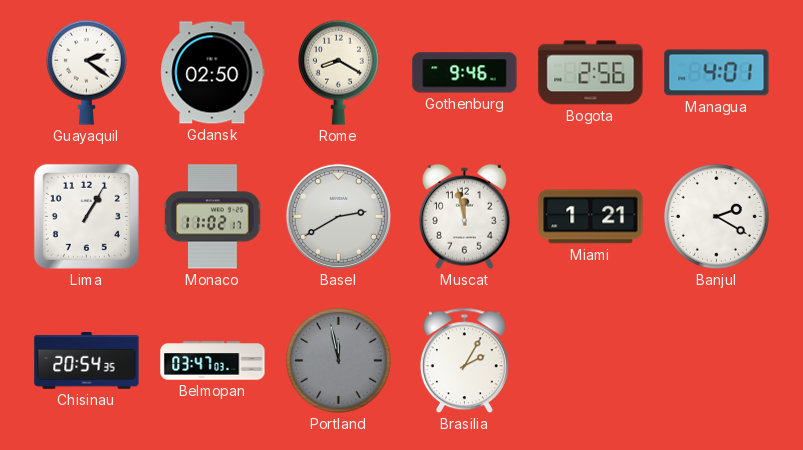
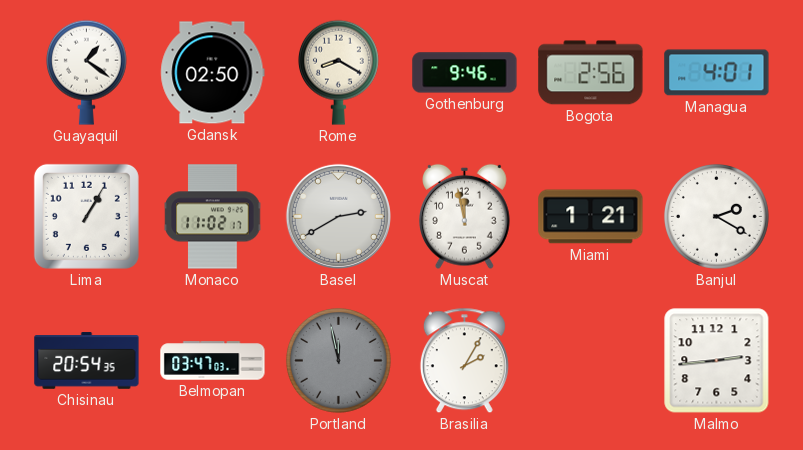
Guayaquil: 2:21 -> 1:21
Malmo: none -> 2:44
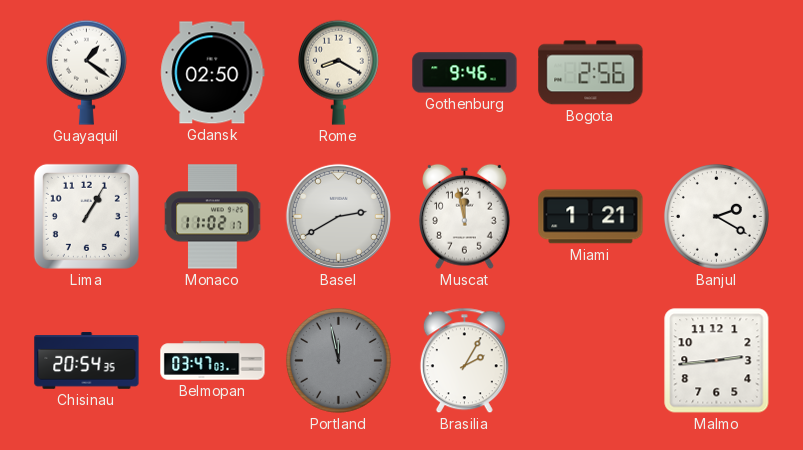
Managua: 4:01 -> none
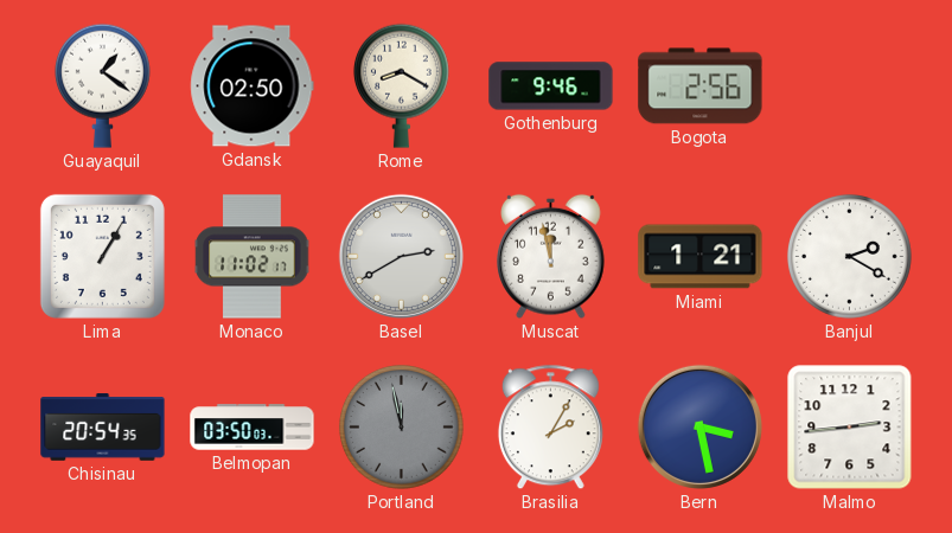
Belmopan: 03:47 -> 03:50
Bern: none -> 3:28
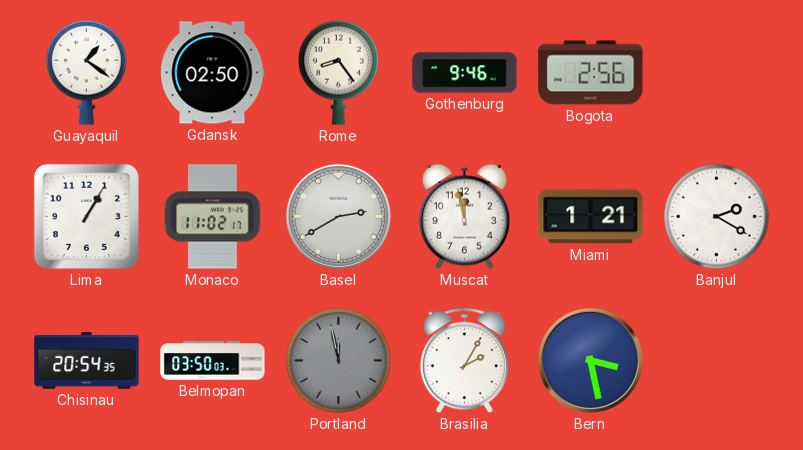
Rome: 8:20 -> 8:24
Malmo: 2:44 -> none
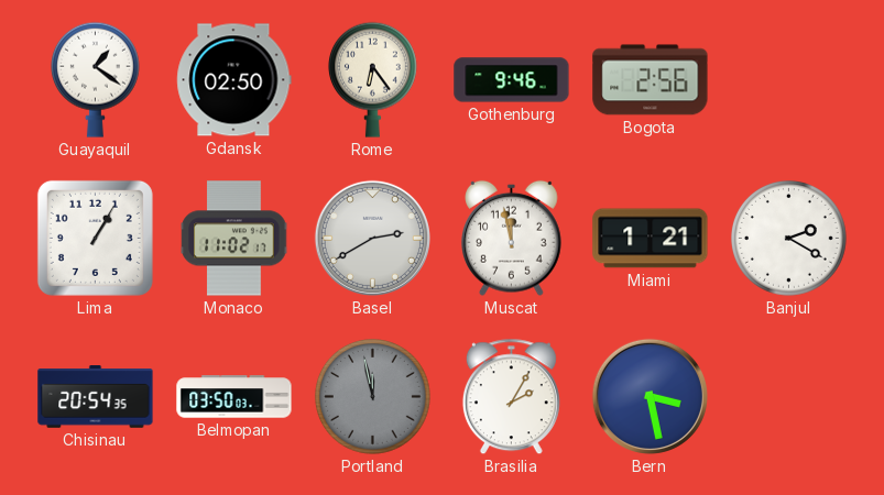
Rome: 8:24 -> 6:24
